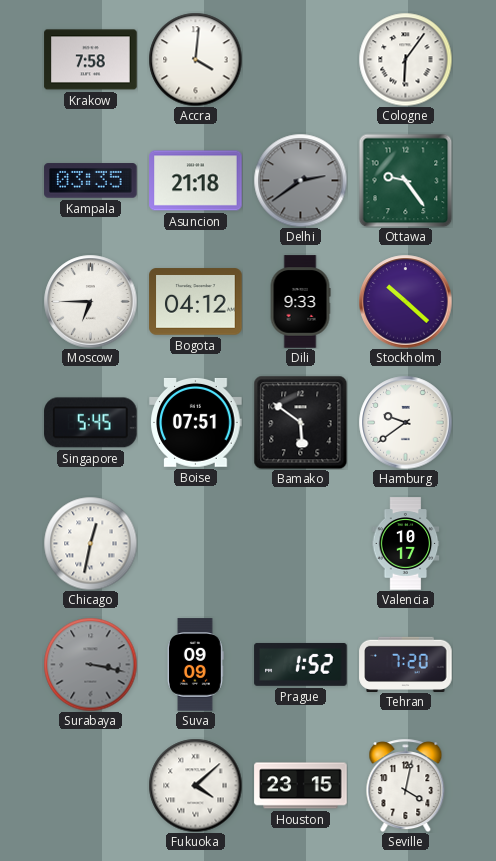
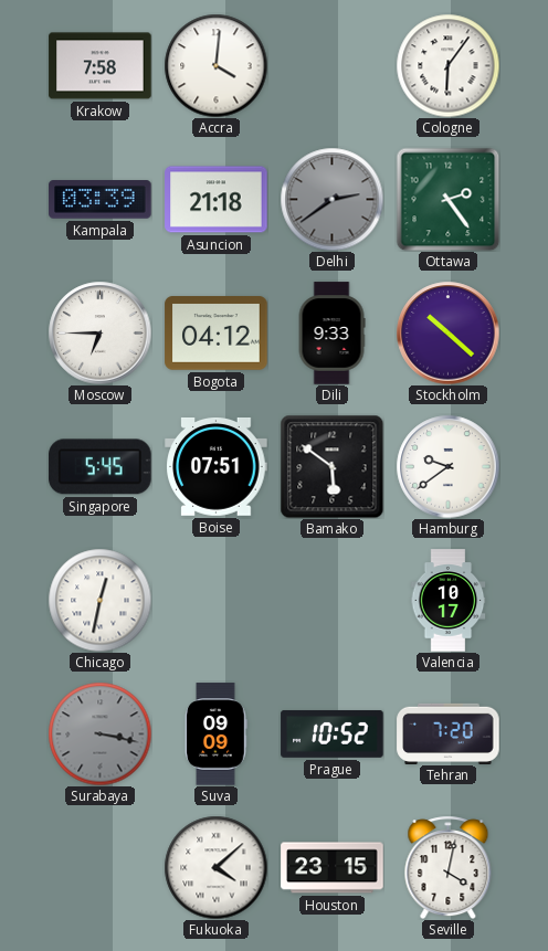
Kampala: 03:35 -> 03:39
Ottawa: 9:24 -> 2:24
Prague: 1:52 -> 10:52
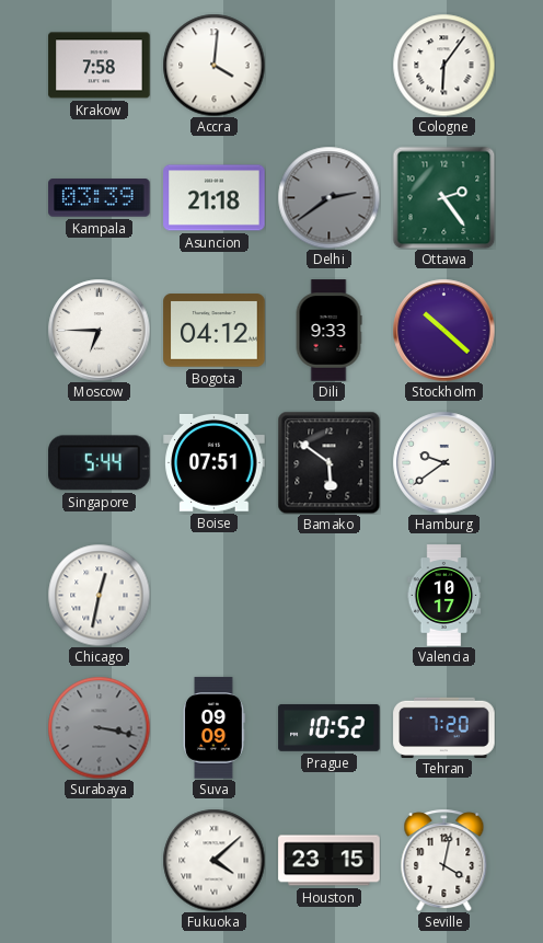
Singapore: 5:45 -> 5:44
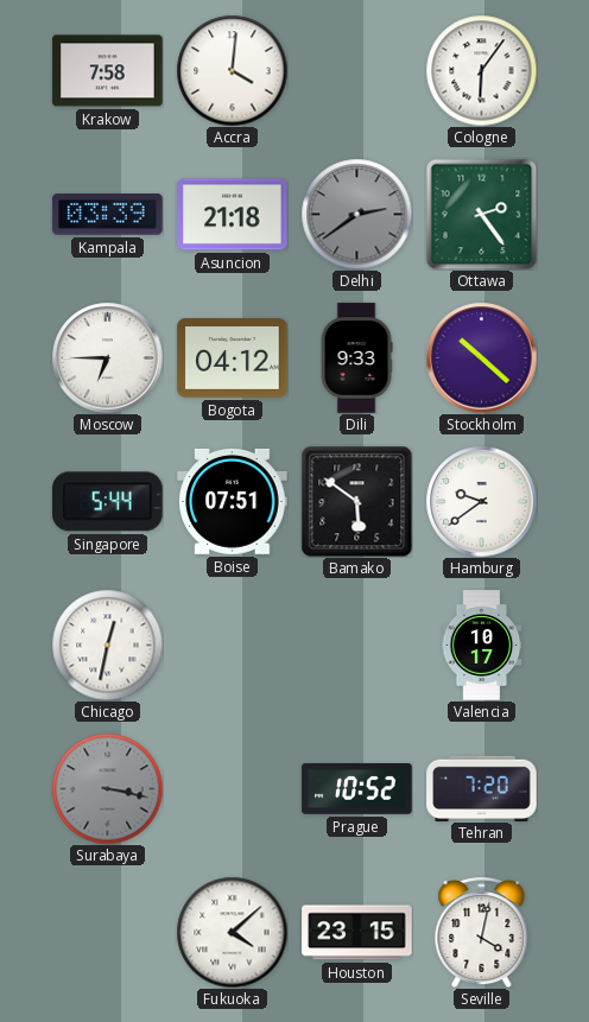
Suva: 09:09 -> none
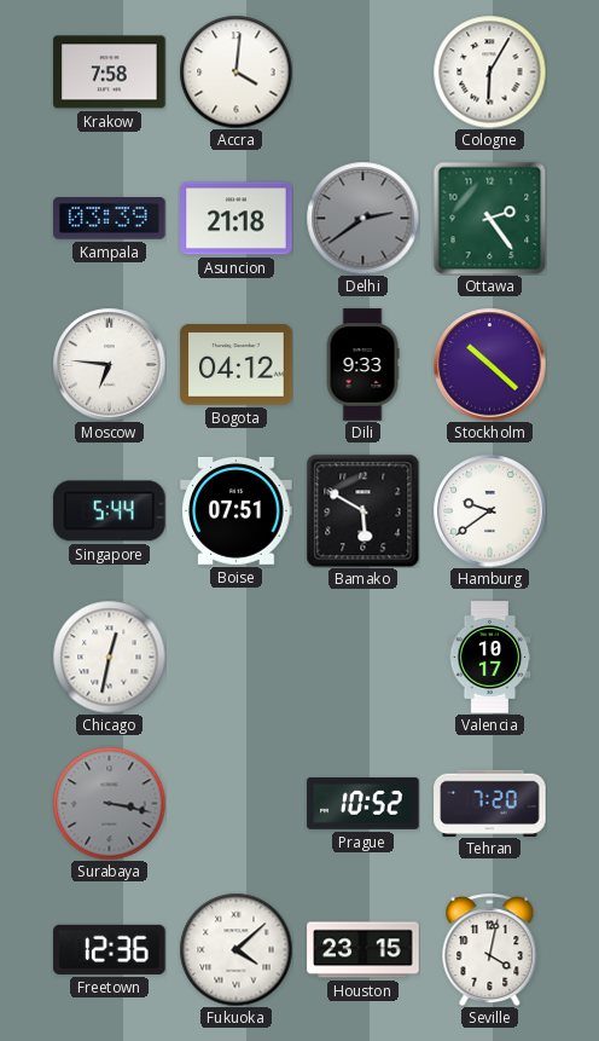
Cologne: 6:06 -> 6:05
Moscow: 6:45 -> 6:46
Bamako: 5:51 -> 5:50
Freetown: none -> 12:36
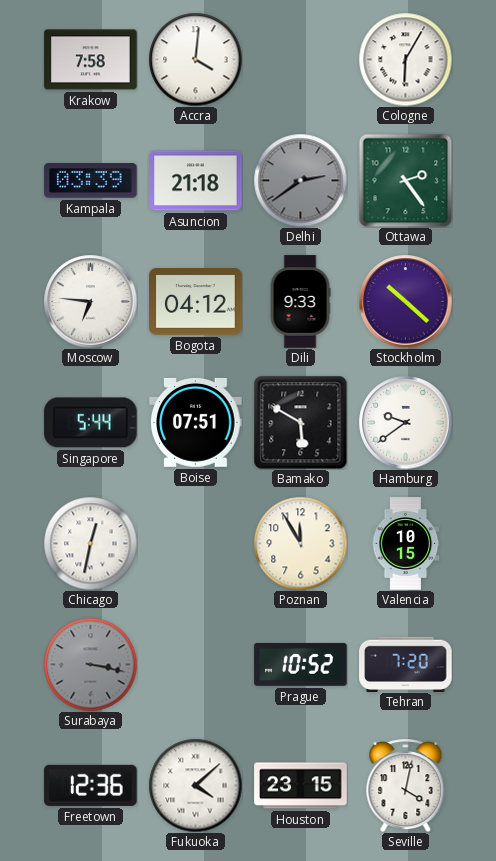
Poznan: none -> 11:55
Valencia: 10:17 -> 10:15
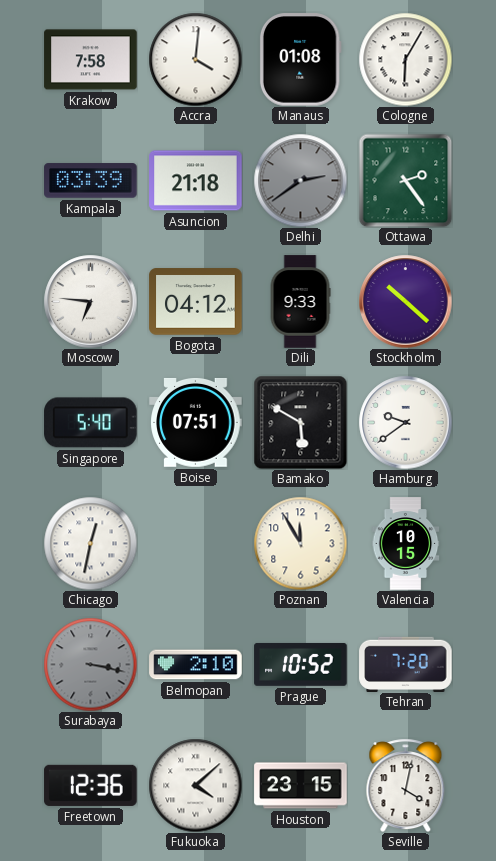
Manaus: none -> 01:08
Singapore: 5:44 -> 5:40
Belmopan: none -> 2:10
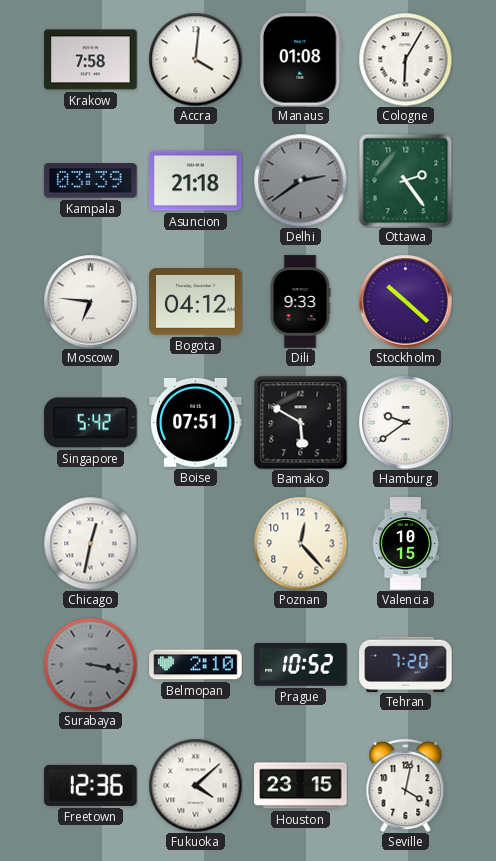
Singapore: 5:40 -> 5:42
Poznan: 11:55 -> 12:23
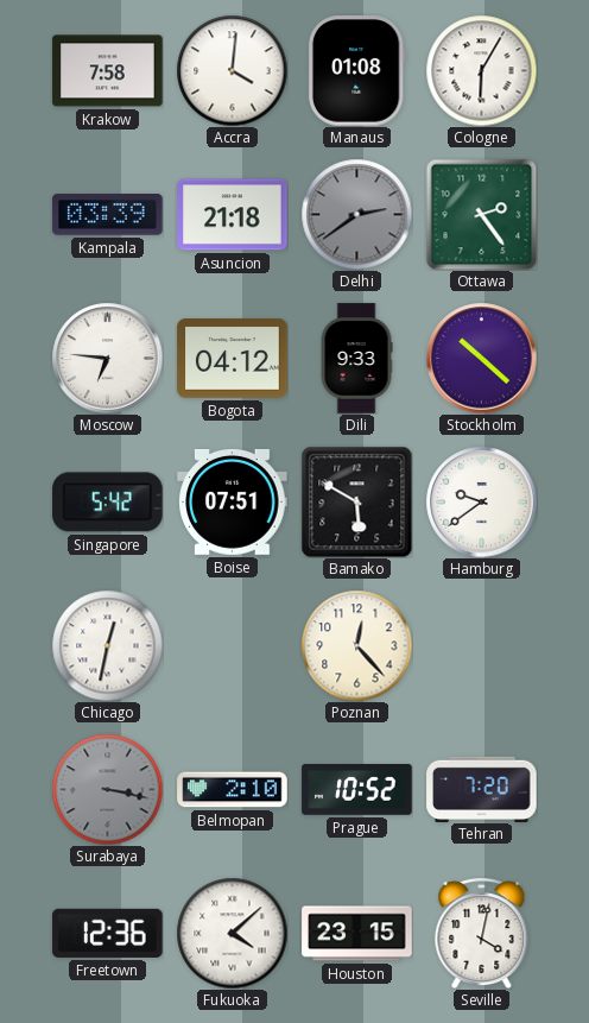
Valencia: 10:15 -> none
